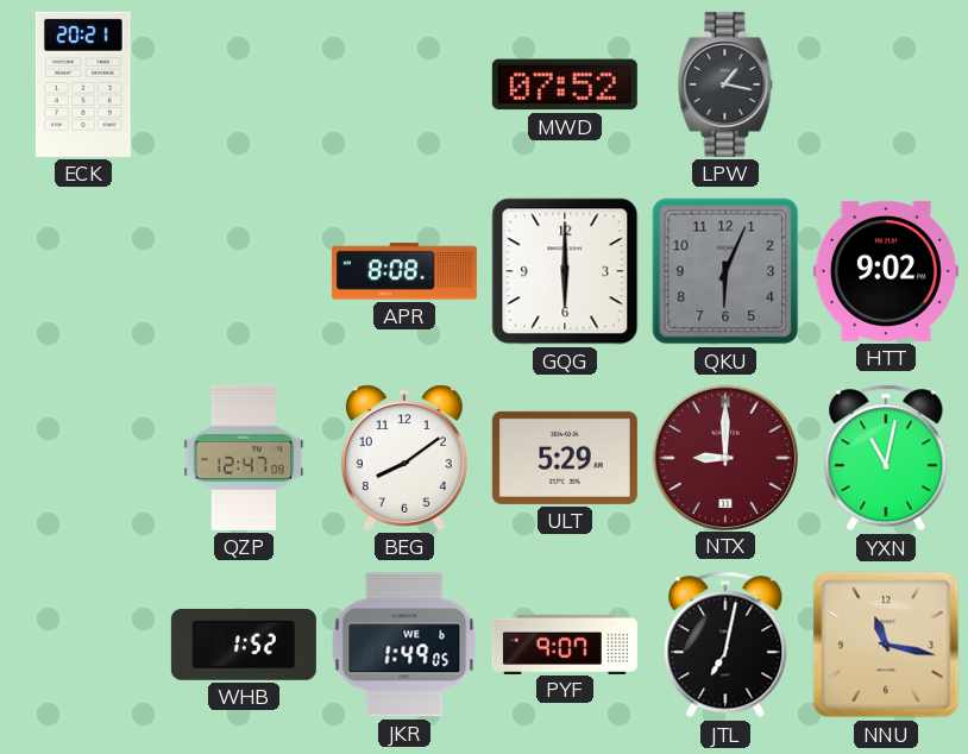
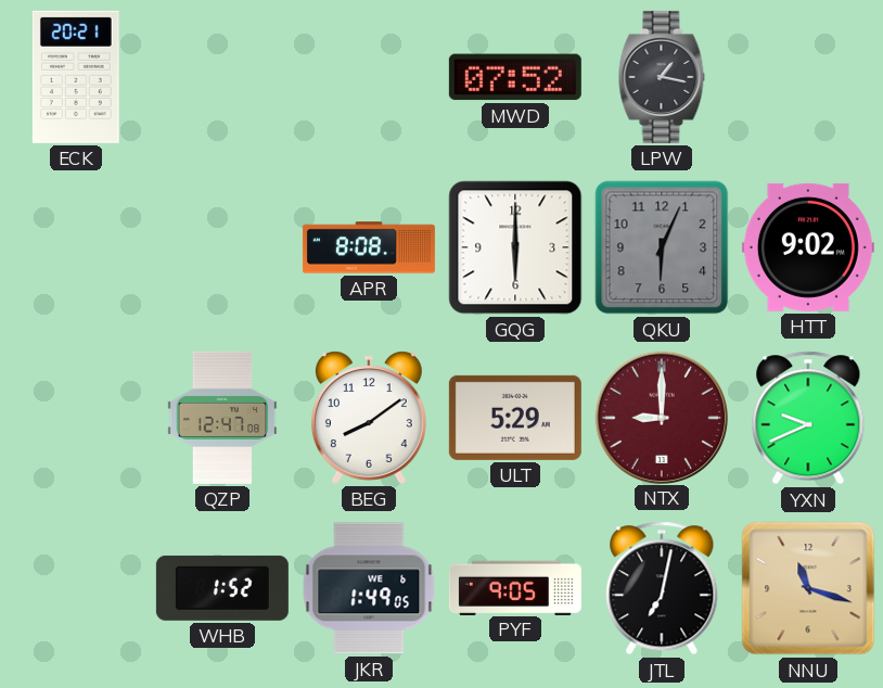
YXN: 11:02 -> 9:41
PYF: 9:07 -> 9:05
NNU: 11:17 -> 11:18
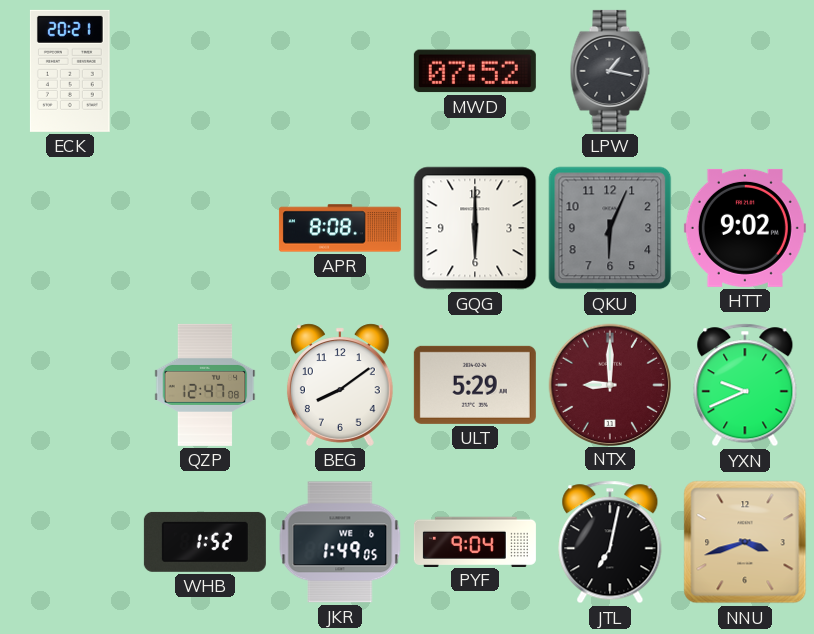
PYF: 9:05 -> 9:04
NNU: 11:18 -> 3:42
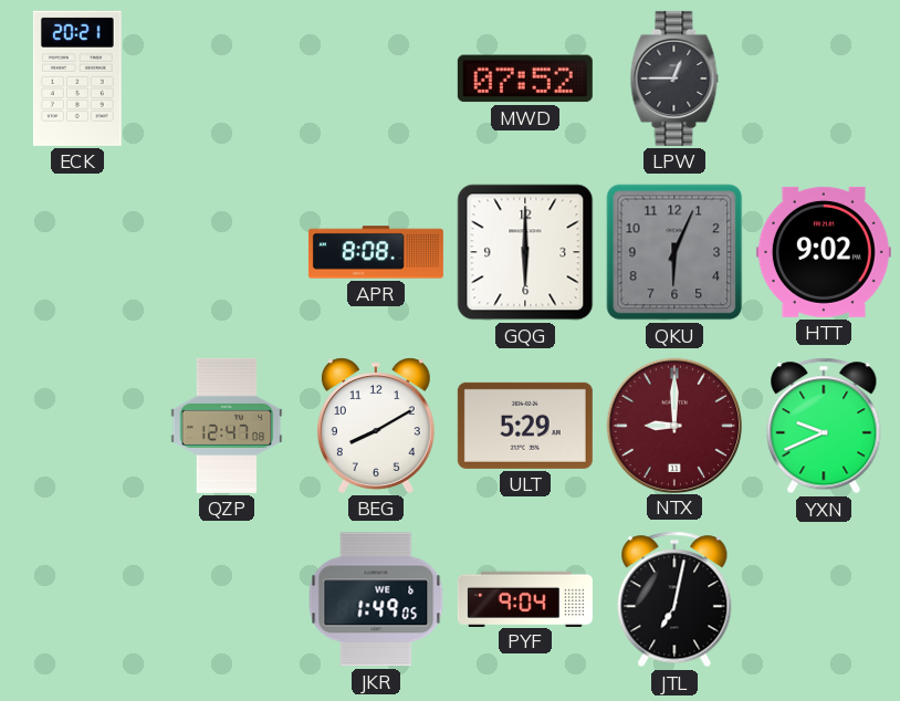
LPW: 1:17 -> 12:45
BEG: 8:09 -> 8:10
WHB: 1:52 -> none
NNU: 3:42 -> none
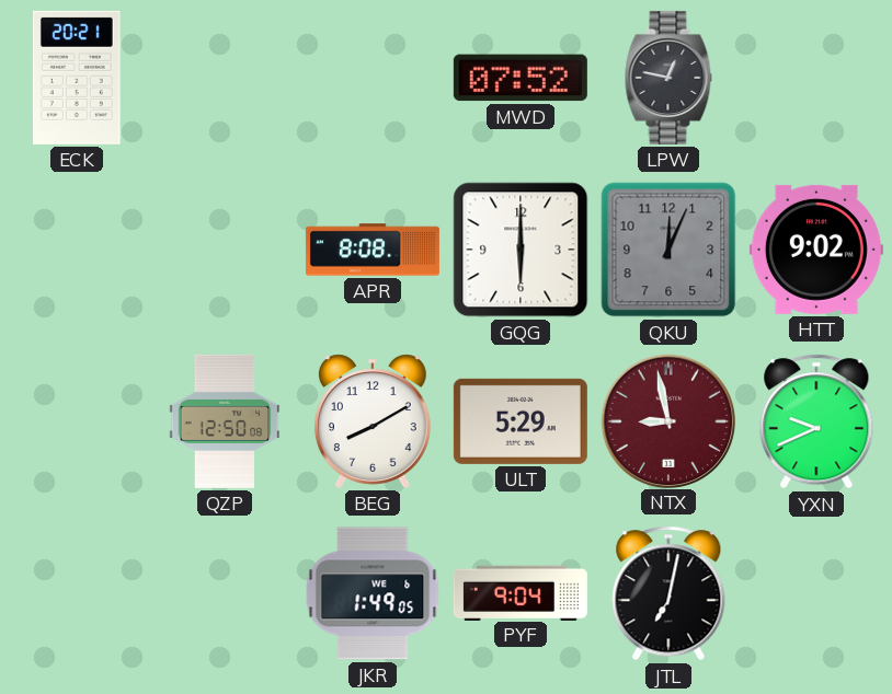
LPW: 12:45 -> 12:47
QKU: 6:04 -> 12:04
QZP: 12:47 -> 12:50
NTX: 9:00 -> 8:58
